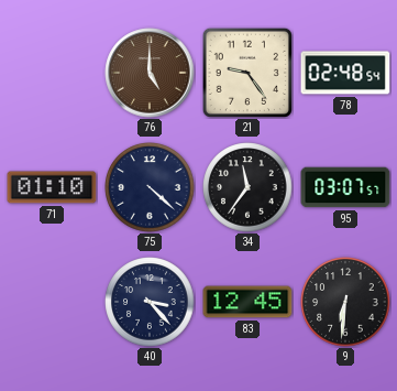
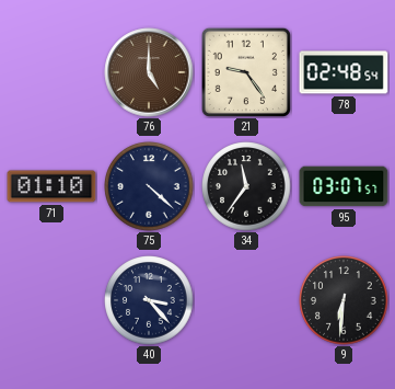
83: 12:45 -> none
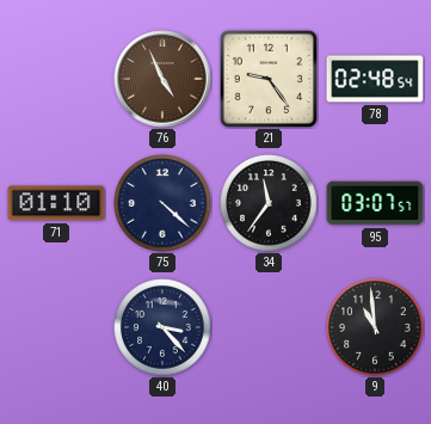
76: 5:00 -> 4:56
9: 6:31 -> 10:59
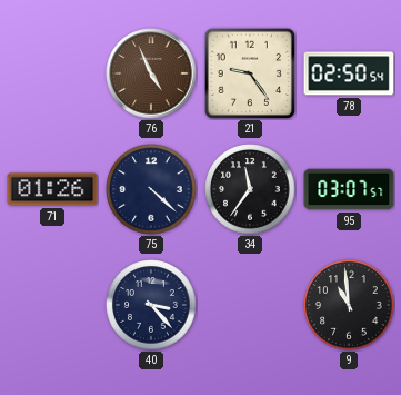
78: 02:48 -> 02:50
71: 01:10 -> 01:26
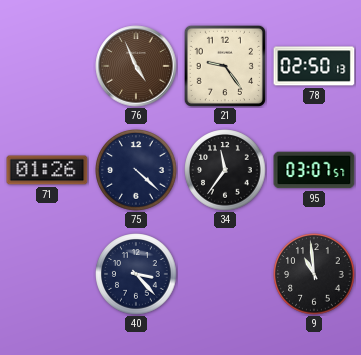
78: 02:50:54 -> 02:50:13
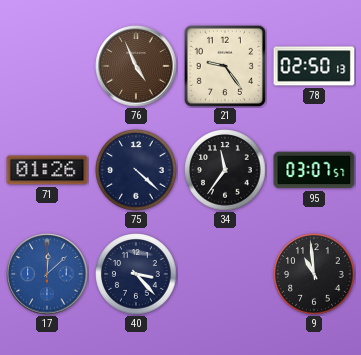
17: none -> 12:08
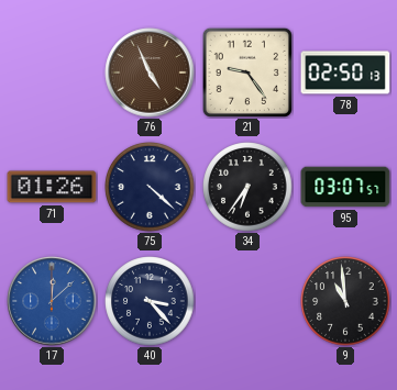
34: 11:36 -> 6:36
